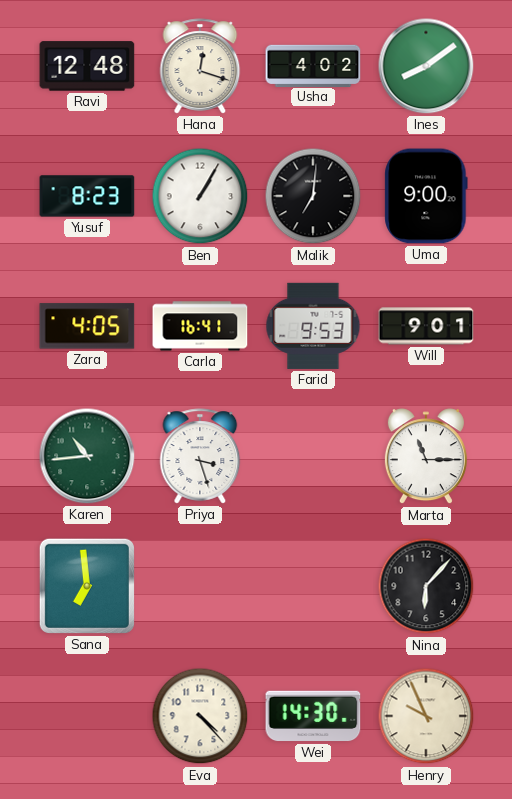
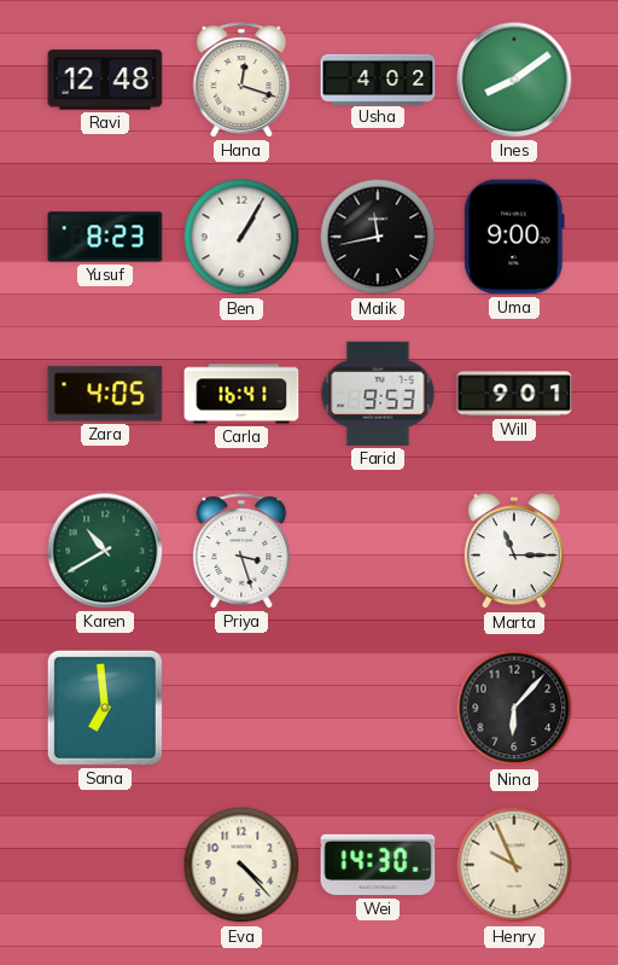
Malik: 7:01 -> 11:43
Karen: 10:44 -> 10:40
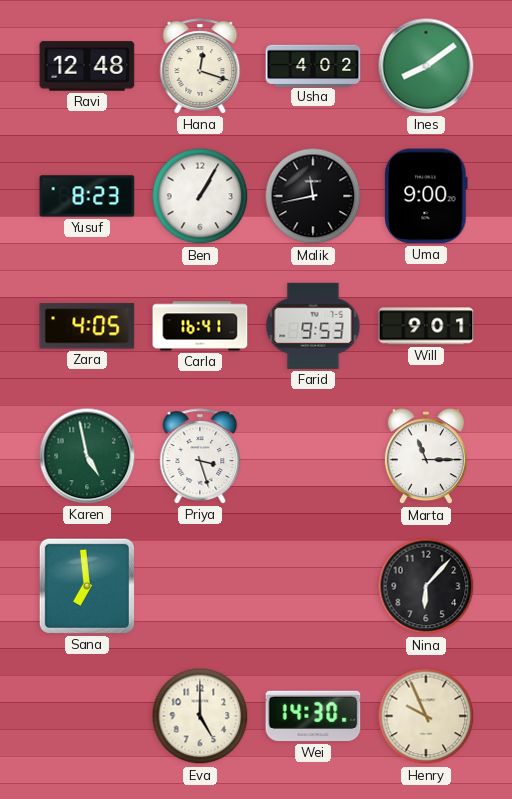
Karen: 10:40 -> 4:58
Eva: 4:23 -> 5:00
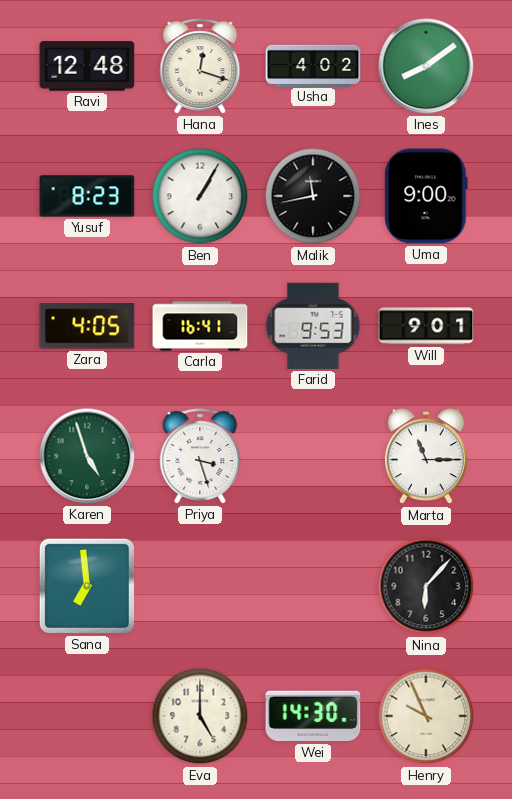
Karen: 4:58 -> 4:57
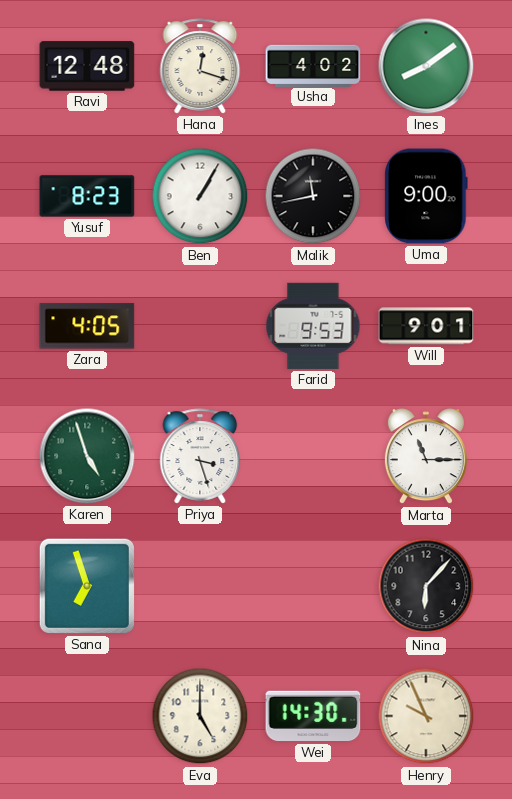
Carla: 16:41 -> none
Sana: 6:59 -> 6:57
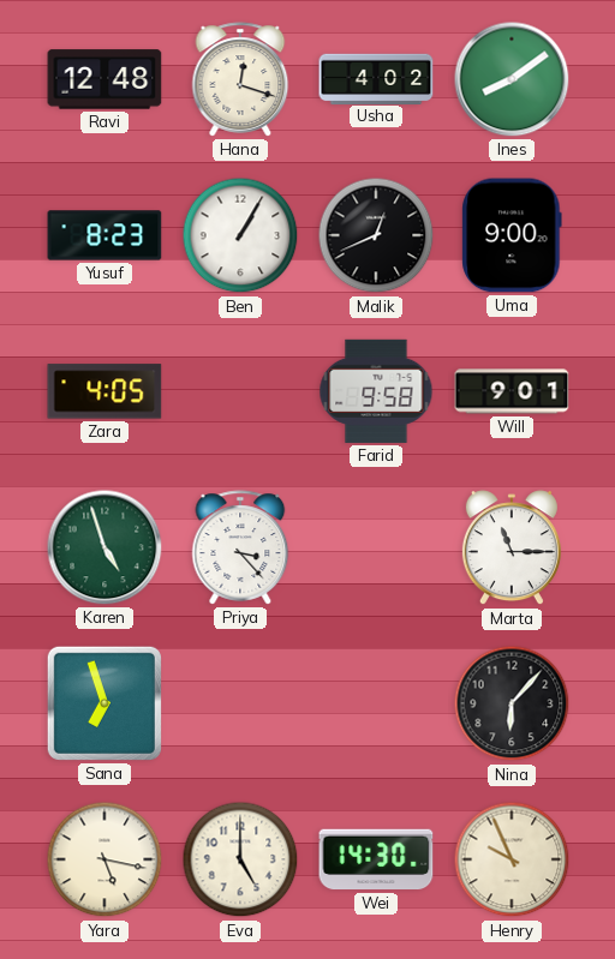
Malik: 11:43 -> 12:41
Farid: 9:53 -> 9:58
Priya: 3:27 -> 3:23
Yara: none -> 5:17
